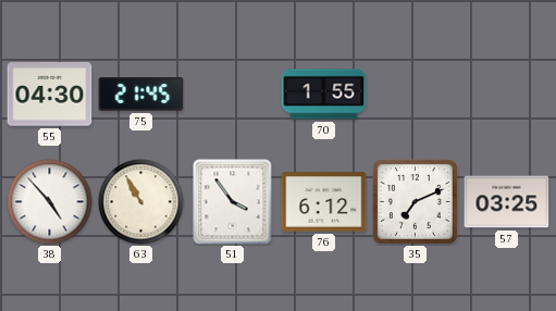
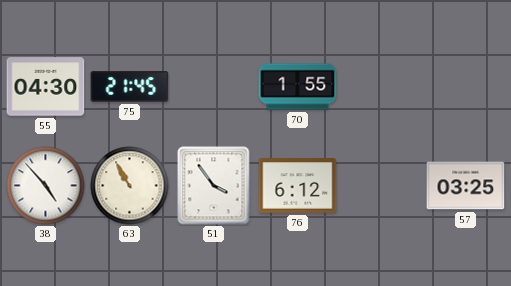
35: 7:11 -> none
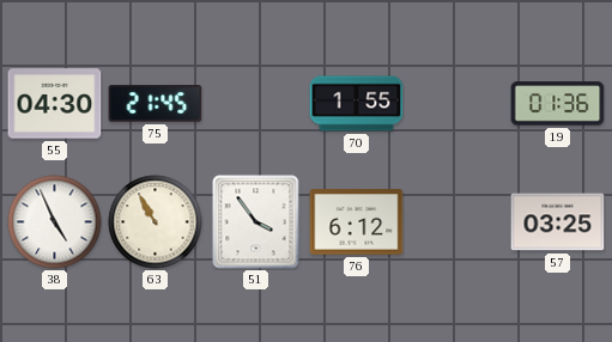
19: none -> 01:36
38: 4:53 -> 4:56
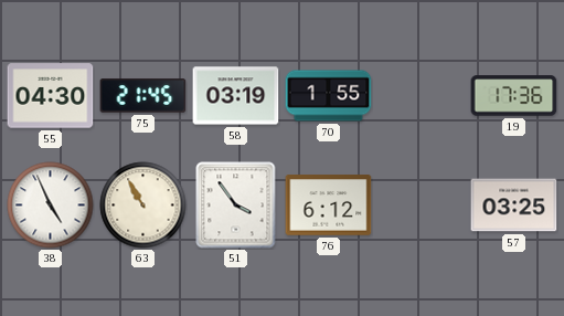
58: none -> 03:19
19: 01:36 -> 17:36
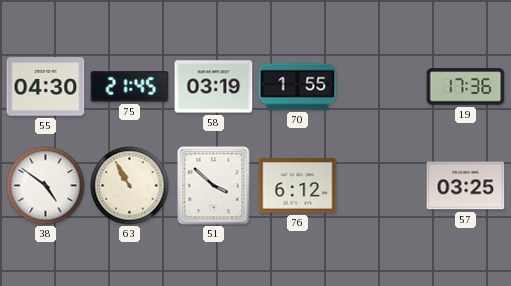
38: 4:56 -> 4:51
51: 3:54 -> 3:52
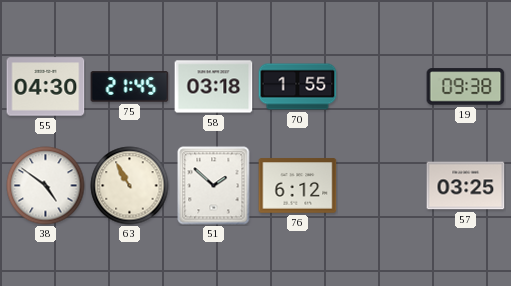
58: 03:19 -> 03:18
19: 17:36 -> 09:38
51: 3:52 -> 1:52
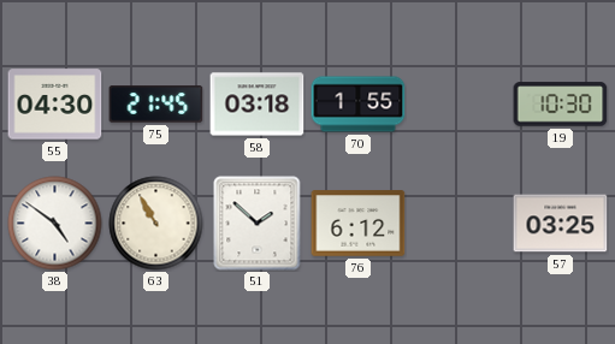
19: 09:38 -> 10:30
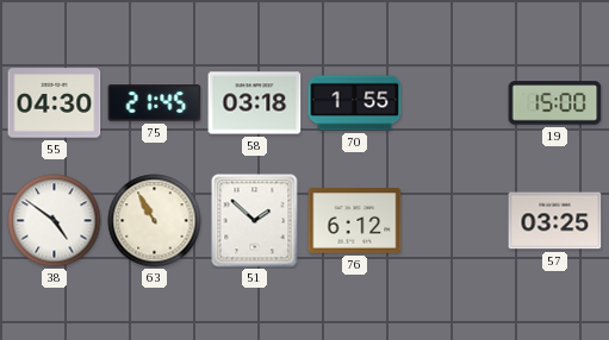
19: 10:30 -> 15:00
